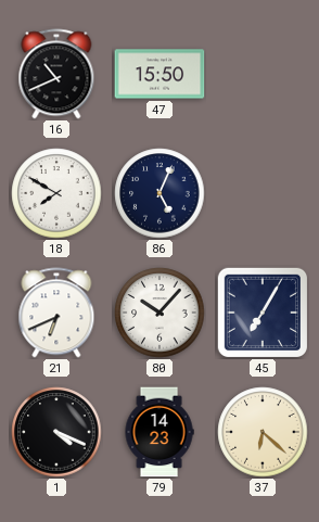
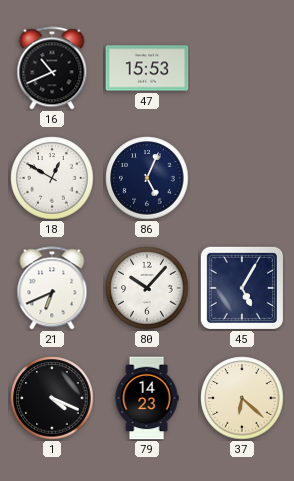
47: 15:50 -> 15:53
18: 7:50 -> 12:50
45: 7:05 -> 5:05
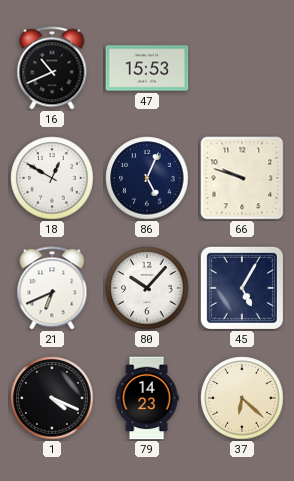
66: none -> 9:48
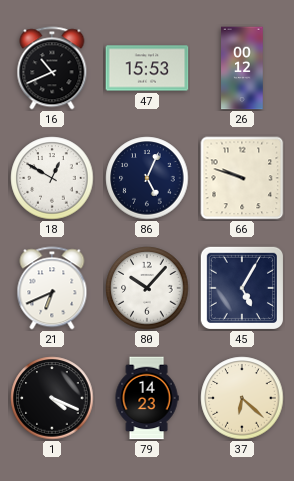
26: none -> 00:12
